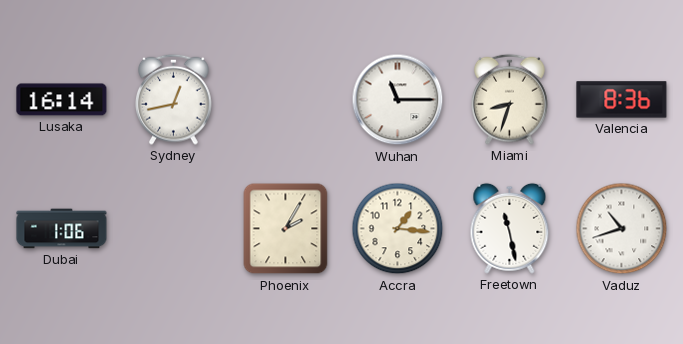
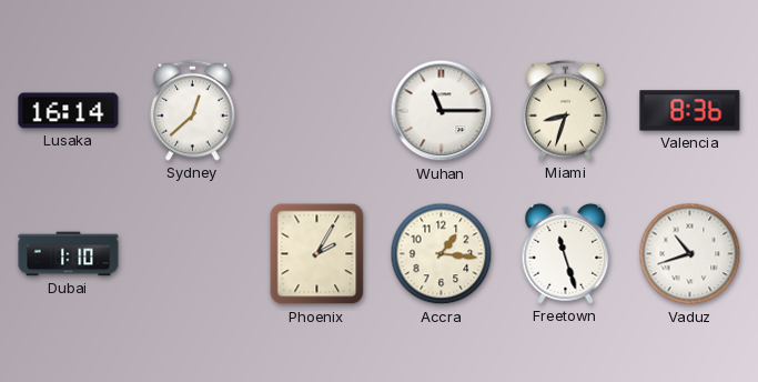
Sydney: 12:43 -> 12:38
Dubai: 1:06 -> 1:10
Freetown: 11:28 -> 11:27
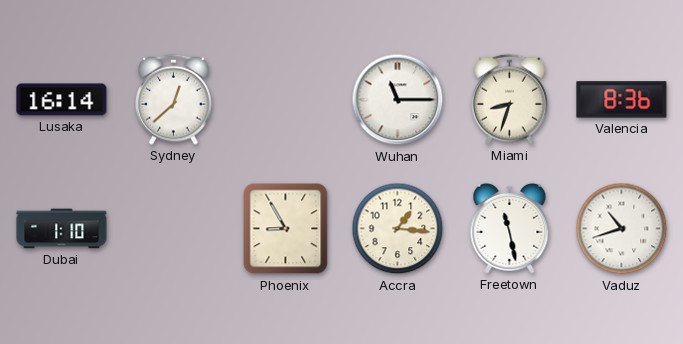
Phoenix: 2:05 -> 8:55
Freetown: 11:27 -> 11:28
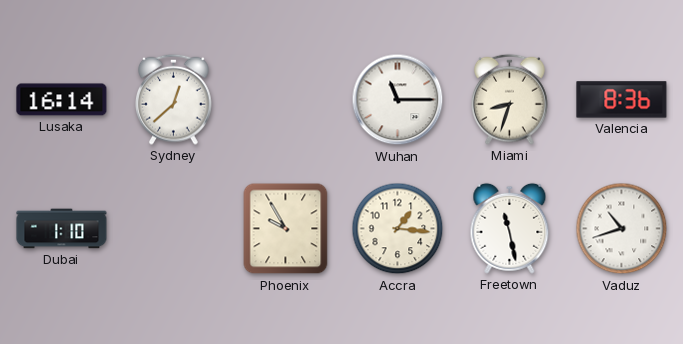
Phoenix: 8:55 -> 9:55
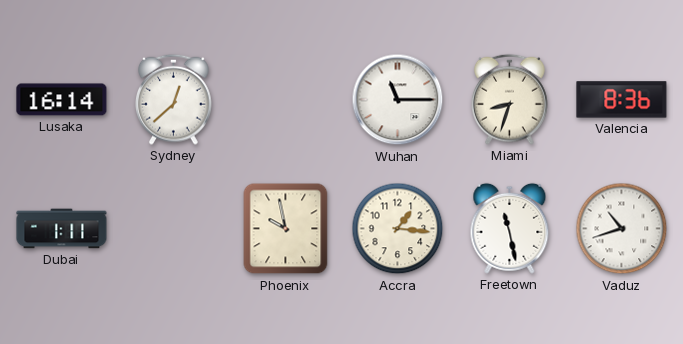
Dubai: 1:10 -> 1:11
Phoenix: 9:55 -> 9:58
